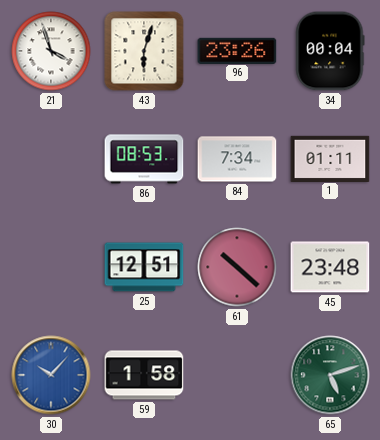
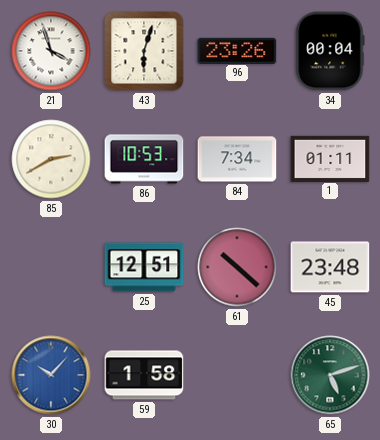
85: none -> 2:40
86: 08:53 -> 10:53
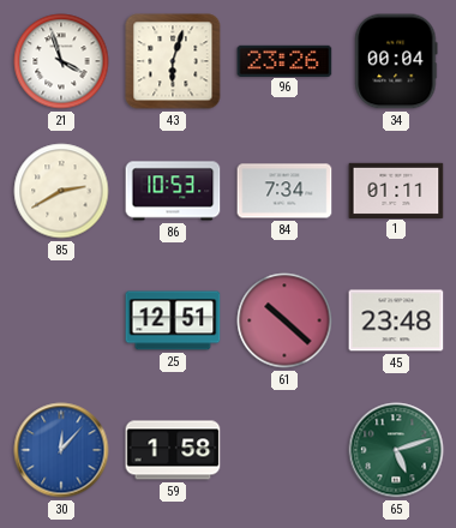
30: 10:07 -> 12:07
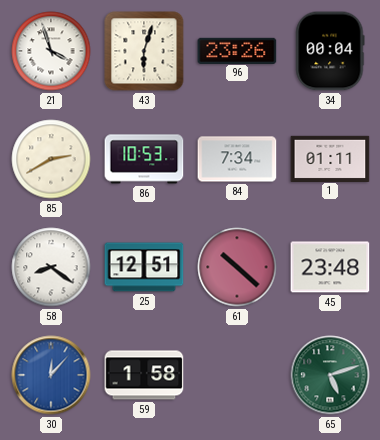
58: none -> 8:21
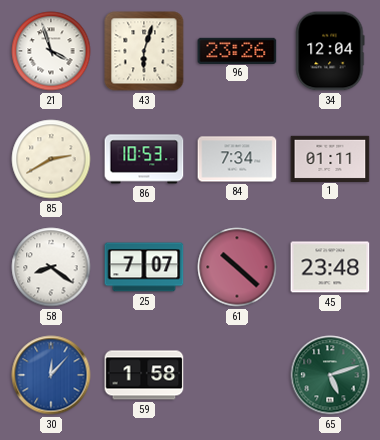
34: 00:04 -> 12:04
25: 12:51 -> 7:07
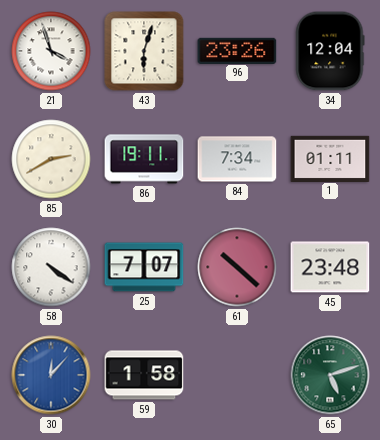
86: 10:53 -> 19:11
58: 8:21 -> 4:21
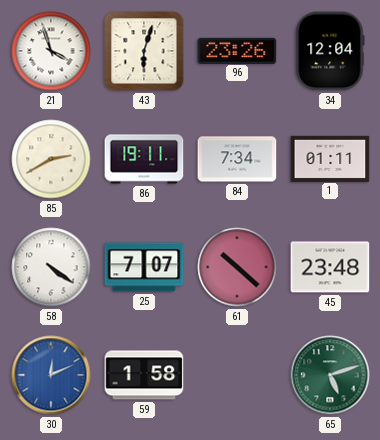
30: 12:07 -> 12:11
